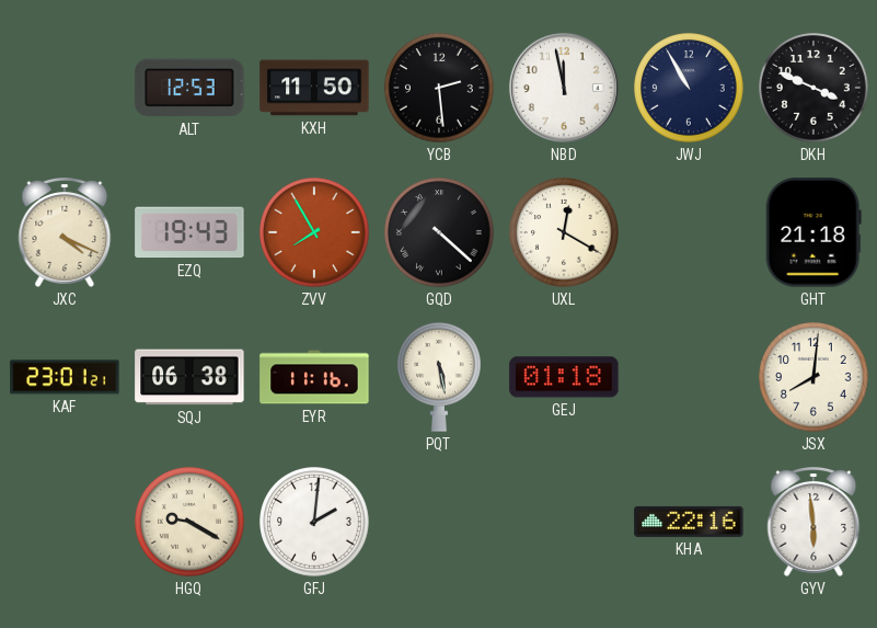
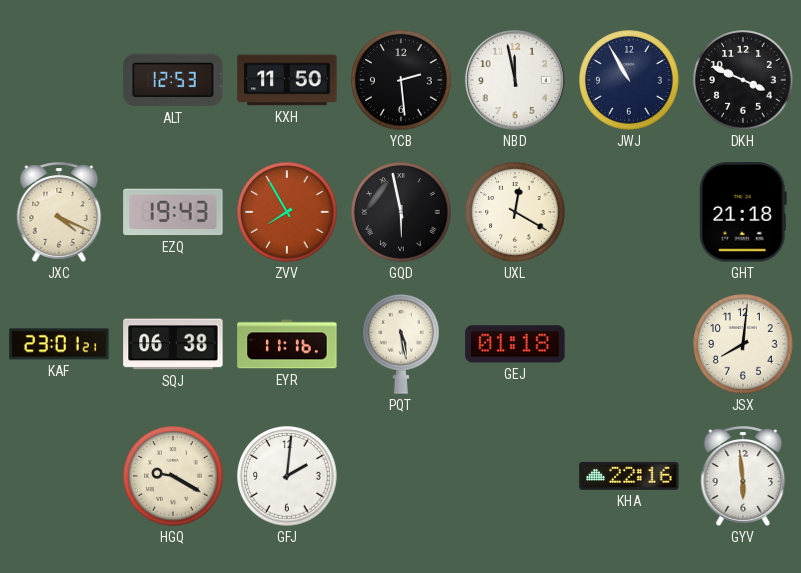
GQD: 4:22 -> 5:58
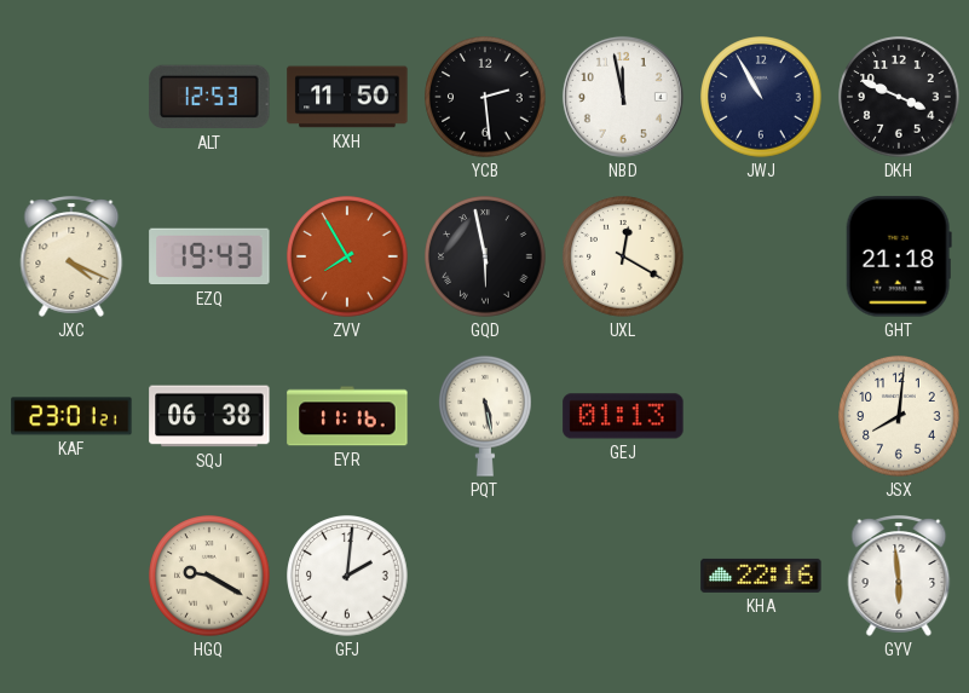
GEJ: 01:18 -> 01:13
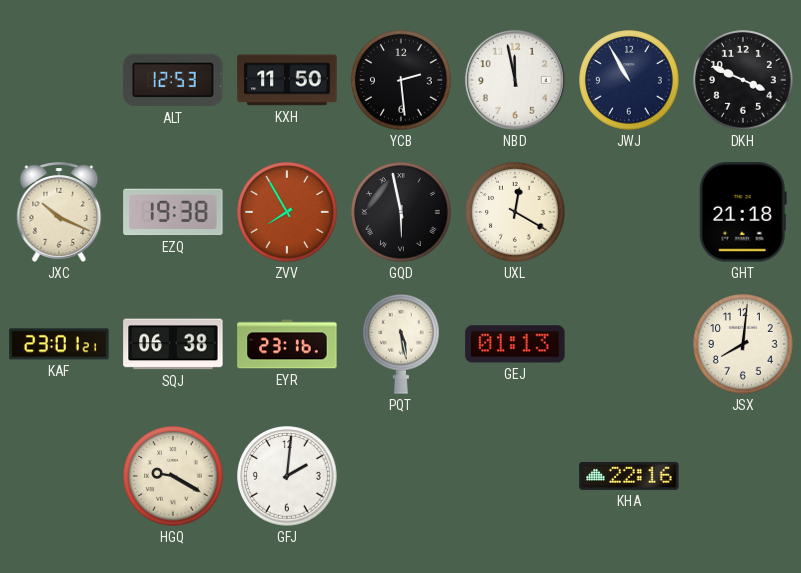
JXC: 4:19 -> 10:19
EZQ: 19:43 -> 19:38
EYR: 11:16 -> 23:16
GYV: 5:59 -> none
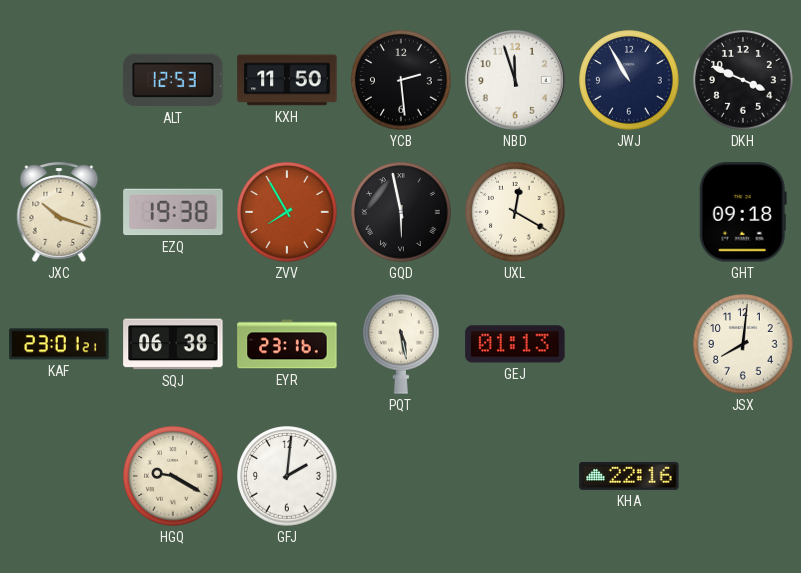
NBD: 11:58 -> 11:57
JXC: 10:19 -> 10:18
GHT: 21:18 -> 09:18
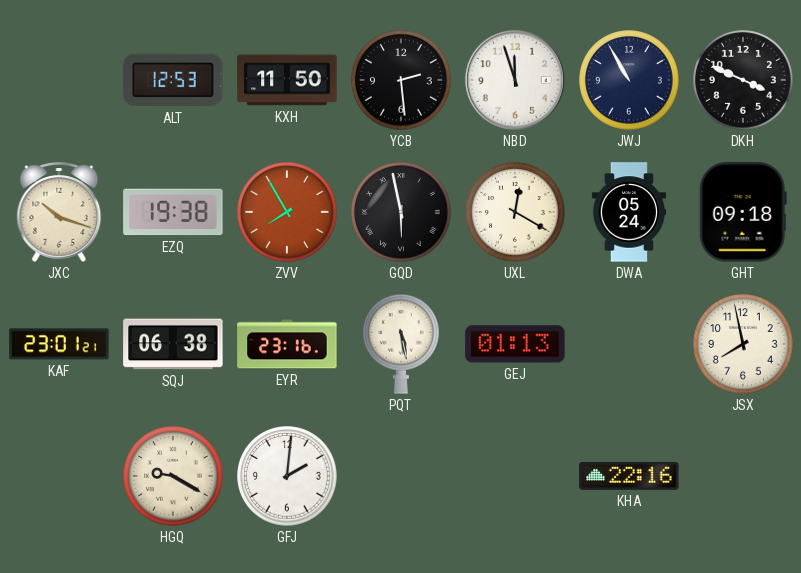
DWA: none -> 05:24
JSX: 8:01 -> 7:58
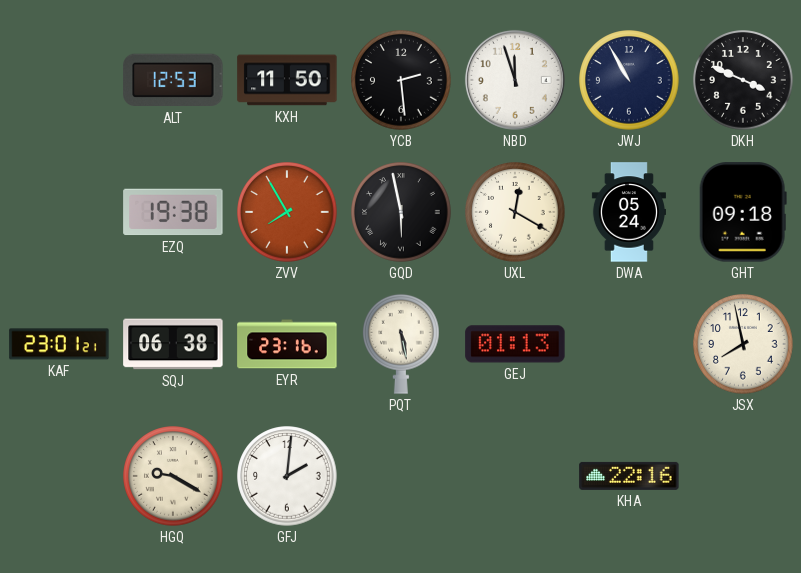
JXC: 10:18 -> none
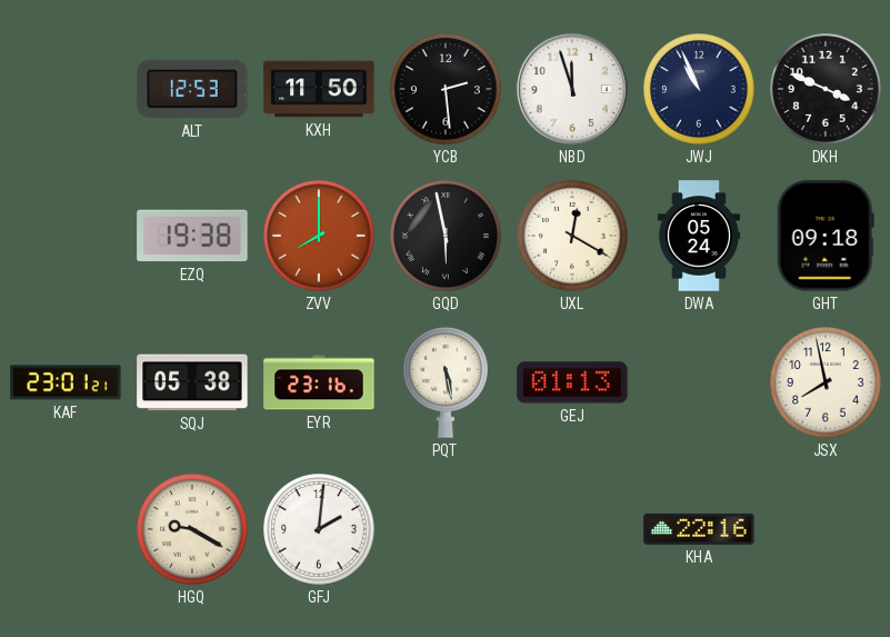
JWJ: 10:55 -> 10:56
ZVV: 7:55 -> 8:00
SQJ: 06:38 -> 05:38
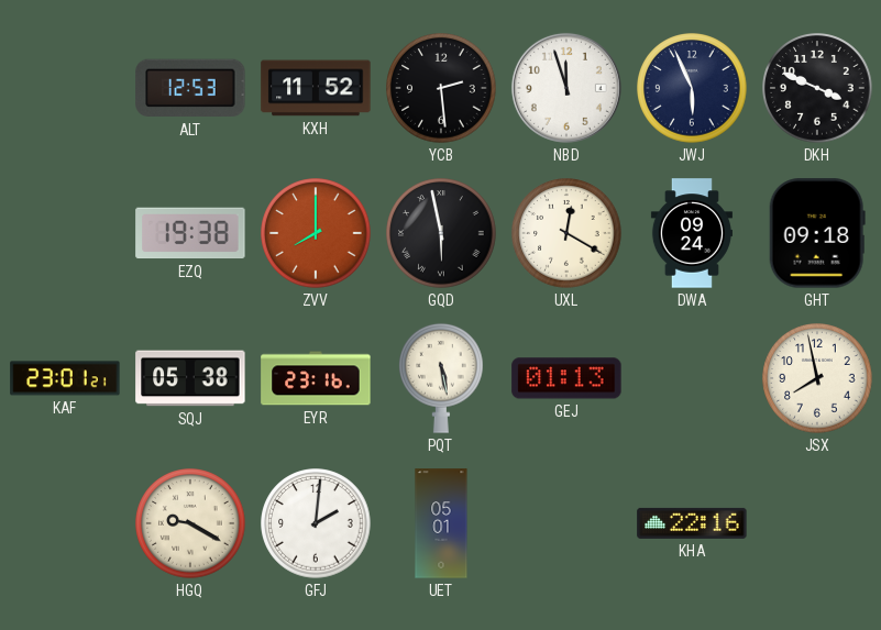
KXH: 11:50 -> 11:52
JWJ: 10:56 -> 5:56
DWA: 05:24 -> 09:24
UET: none -> 05:01
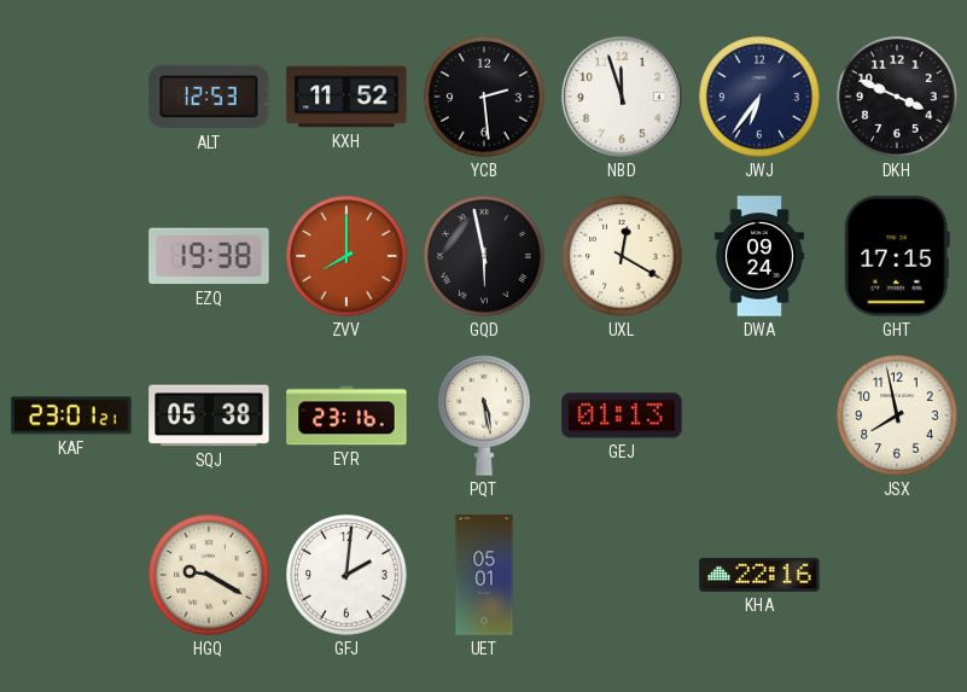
JWJ: 5:56 -> 6:36
GHT: 09:18 -> 17:15
